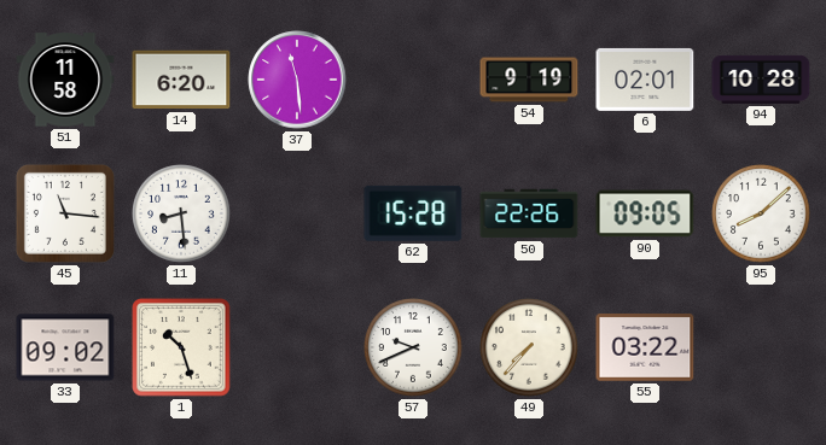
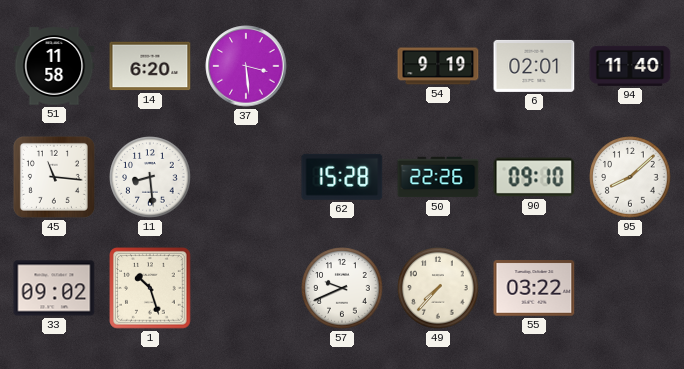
37: 11:29 -> 3:29
94: 10:28 -> 11:40
90: 09:05 -> 09:10
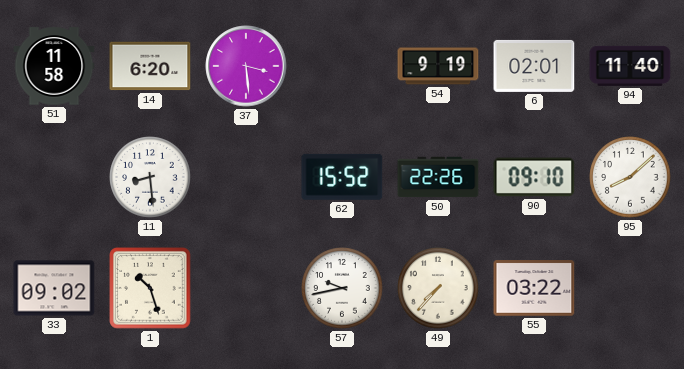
45: 11:16 -> none
62: 15:28 -> 15:52
57: 9:41 -> 9:43
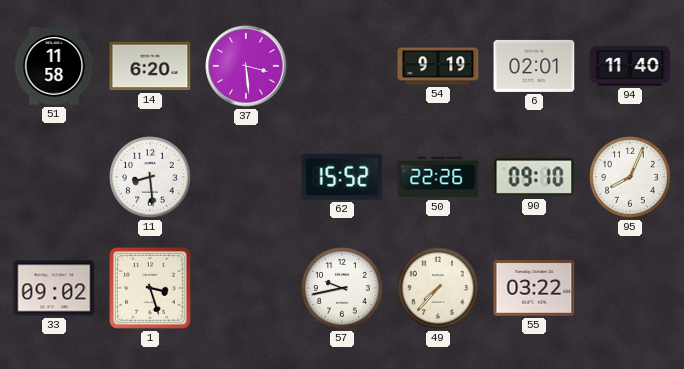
95: 8:08 -> 8:04
1: 10:27 -> 3:27
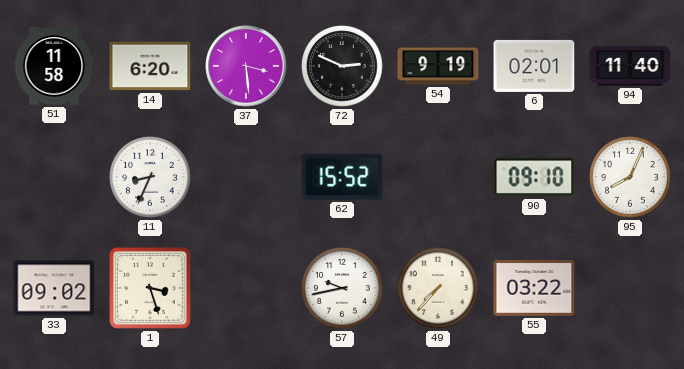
72: none -> 2:49
11: 8:29 -> 8:34
50: 22:26 -> none
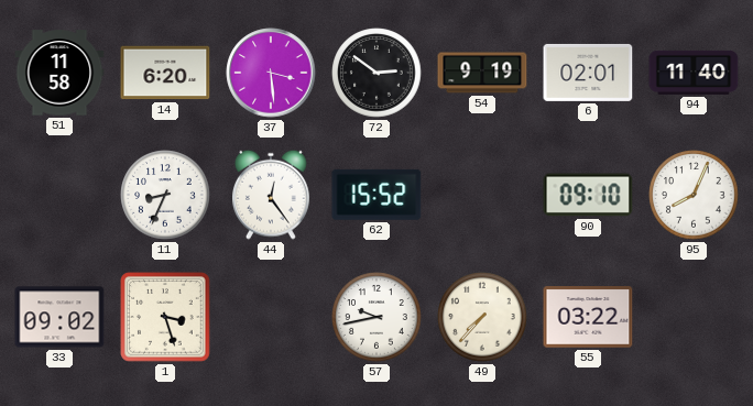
72: 2:49 -> 2:51
44: none -> 12:24
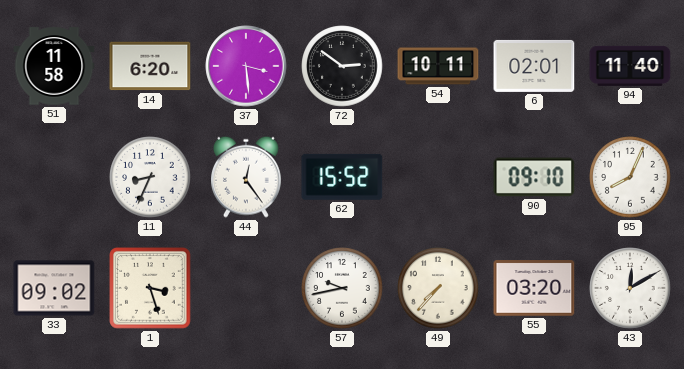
54: 9:19 -> 10:11
55: 03:22 -> 03:20
43: none -> 12:10
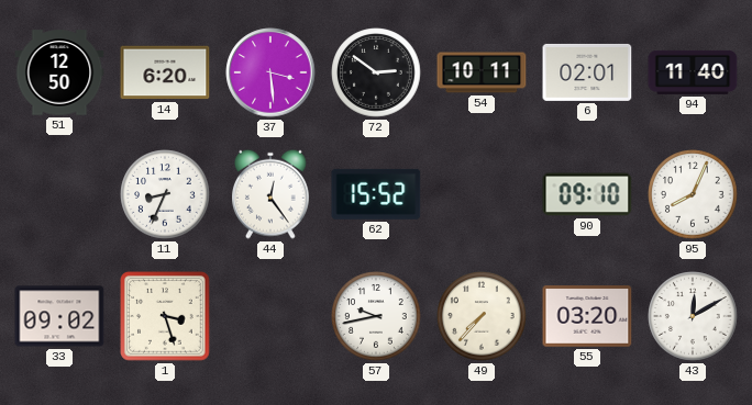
51: 11:58 -> 12:50
